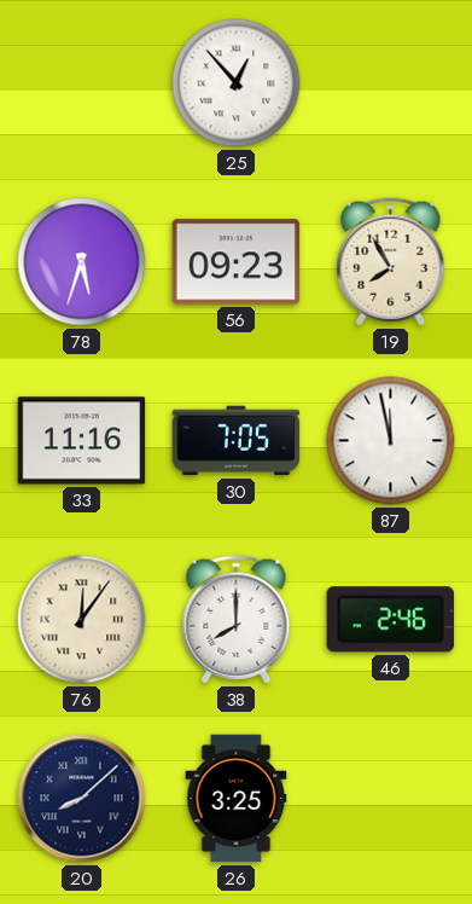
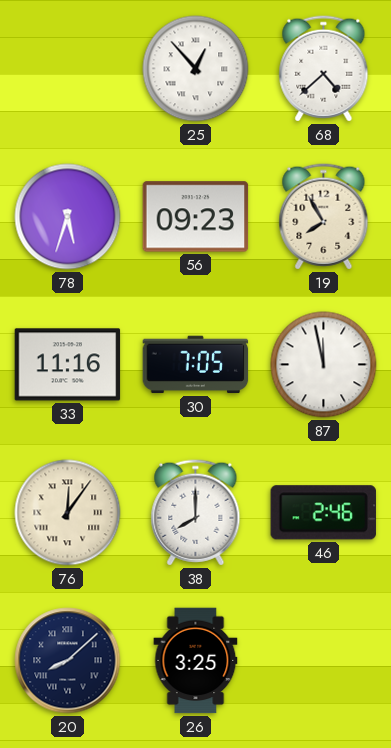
68: none -> 4:38
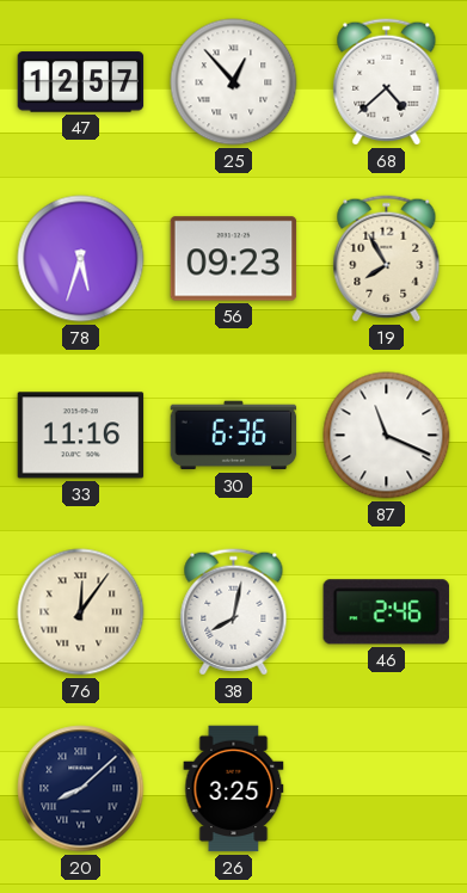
47: none -> 12:57
30: 7:05 -> 6:36
87: 11:58 -> 11:19
38: 8:00 -> 8:02
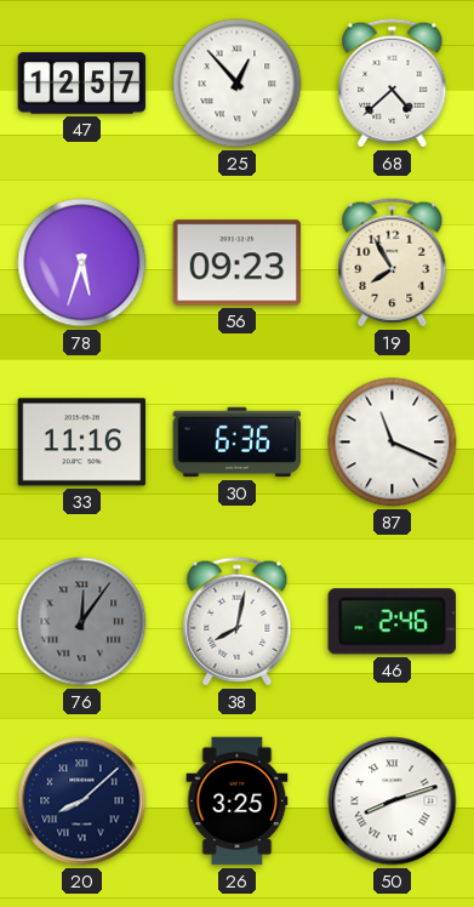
76 dial: cream -> grey
50: none -> 8:12
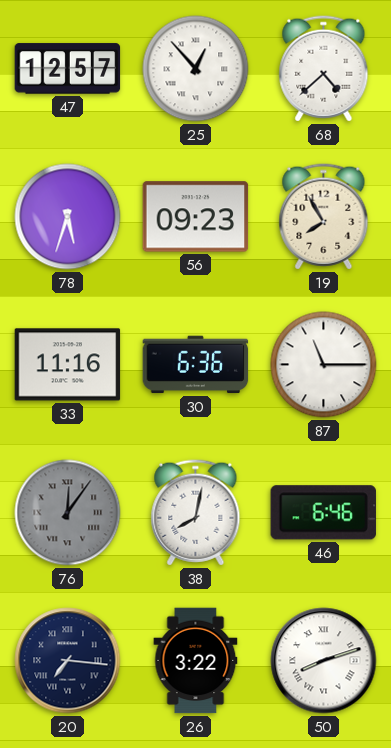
87: 11:19 -> 11:15
46: 2:46 -> 6:46
20: 8:08 -> 7:16
26: 3:25 -> 3:22
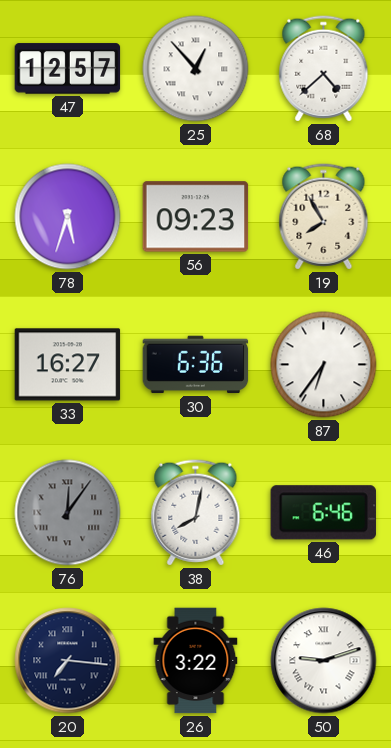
33: 11:16 -> 16:27
87: 11:15 -> 6:36
50: 8:12 -> 9:12
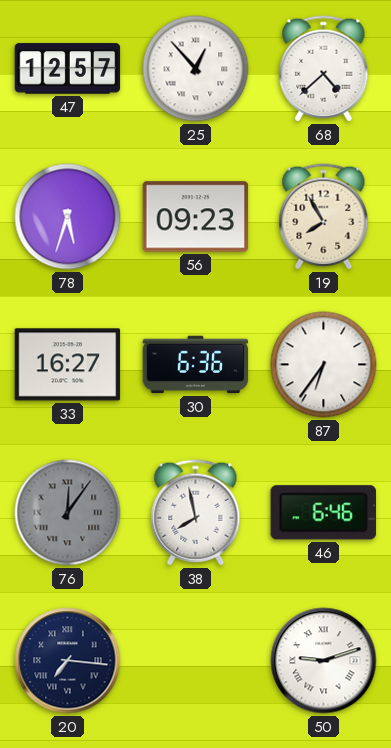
38: 8:02 -> 7:58
26: 3:22 -> none
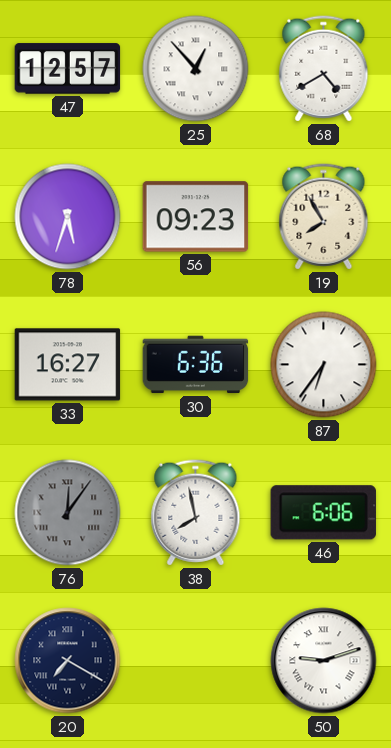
68: 4:38 -> 4:40
46: 6:46 -> 6:06
20: 7:16 -> 7:20
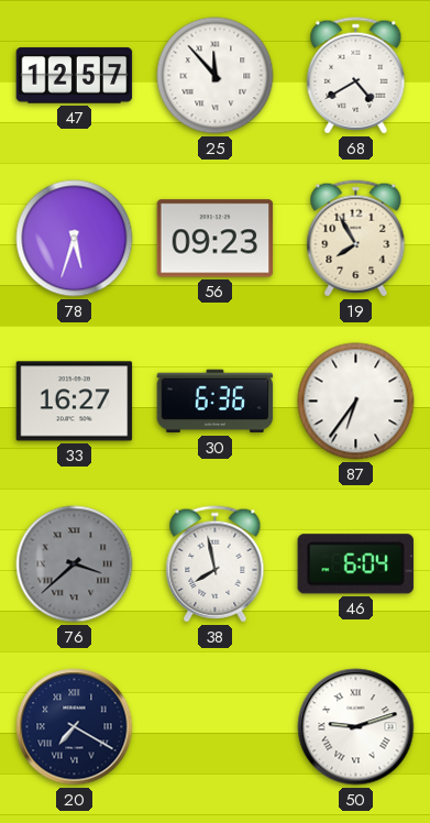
25: 12:53 -> 11:53
76: 12:06 -> 3:38
46: 6:06 -> 6:04
